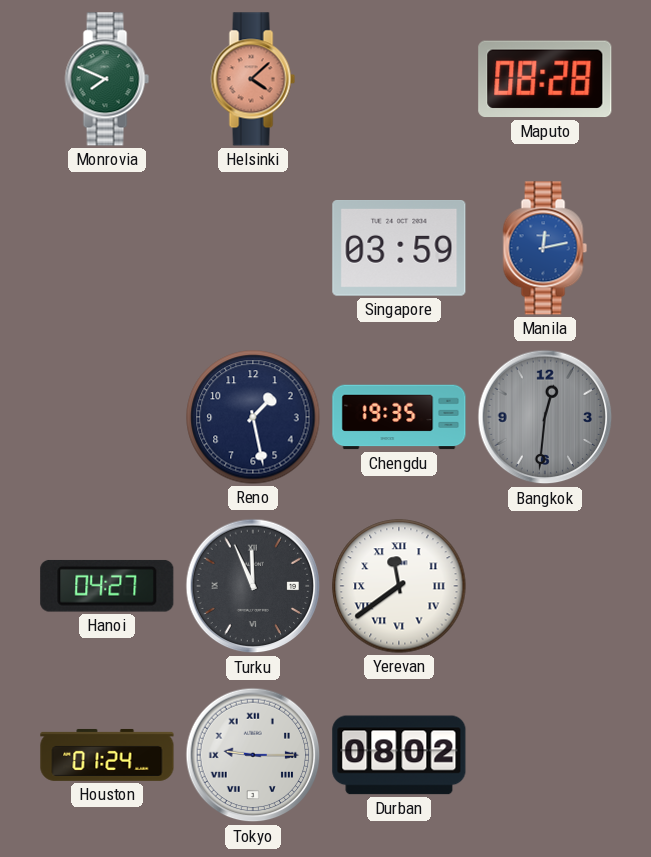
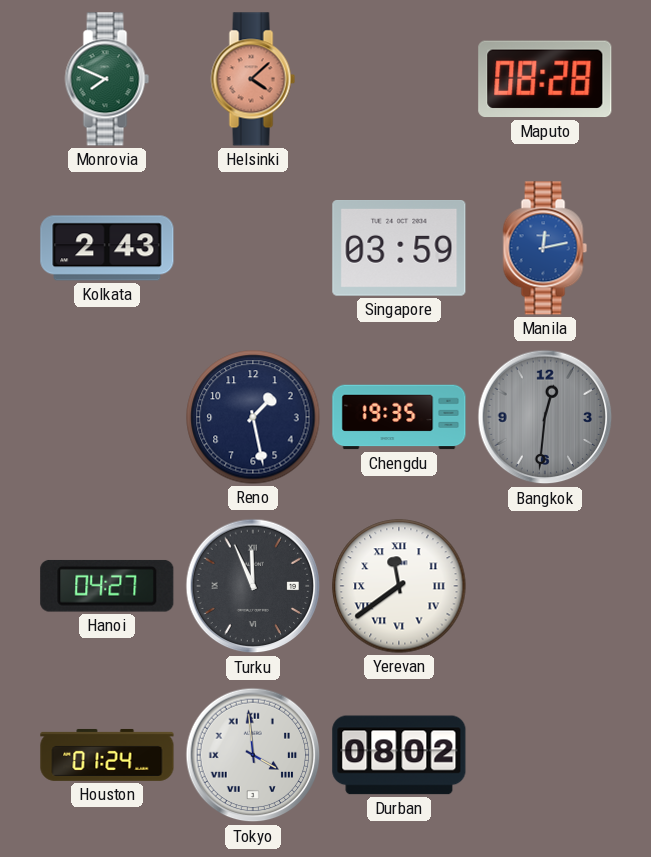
Kolkata: none -> 2:43
Tokyo: 9:15 -> 3:59
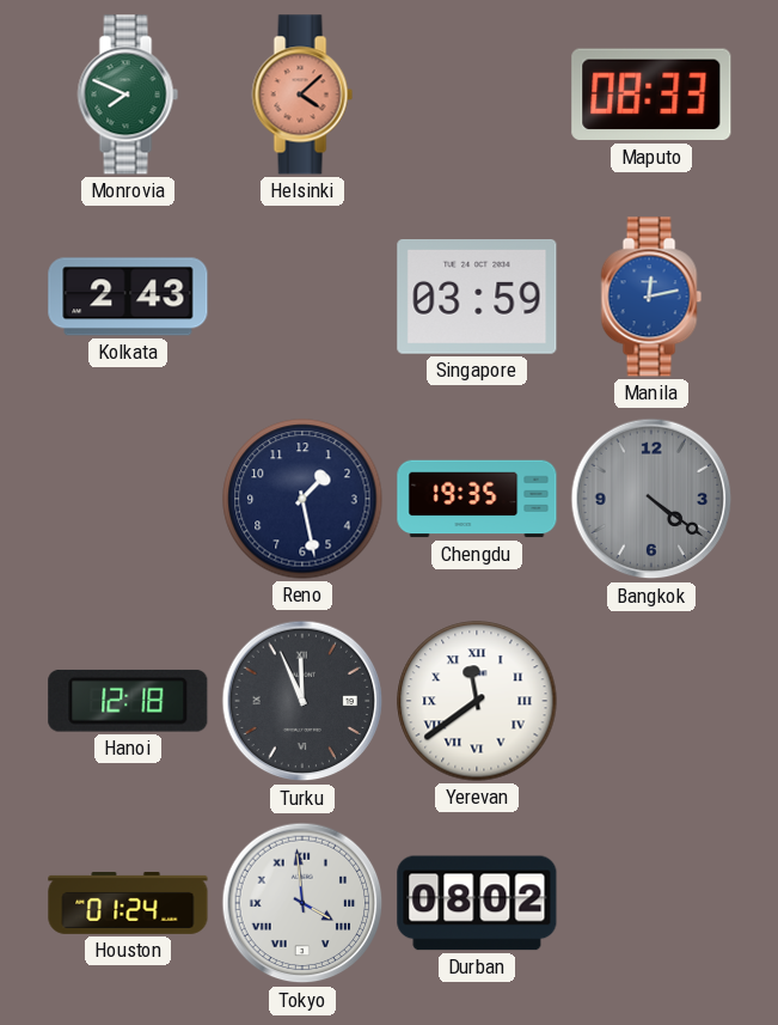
Maputo: 08:28 -> 08:33
Bangkok: 12:31 -> 4:21
Hanoi: 04:27 -> 12:18
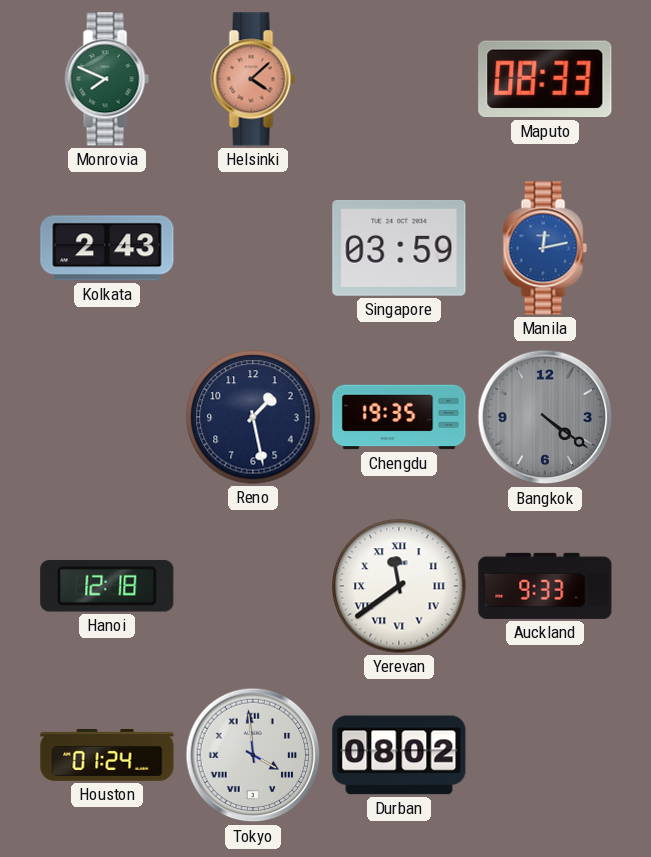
Turku: 11:56 -> none
Auckland: none -> 9:33
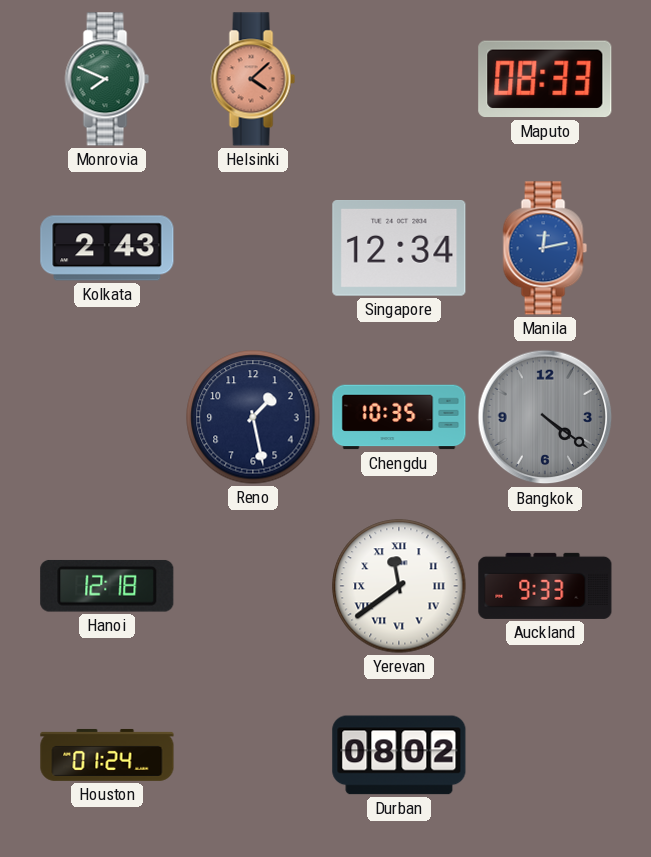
Singapore: 03:59 -> 12:34
Chengdu: 19:35 -> 10:35
Tokyo: 3:59 -> none
